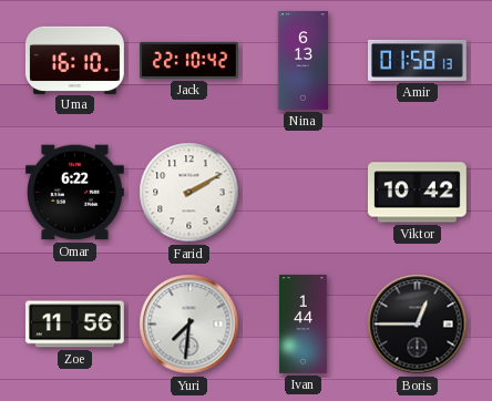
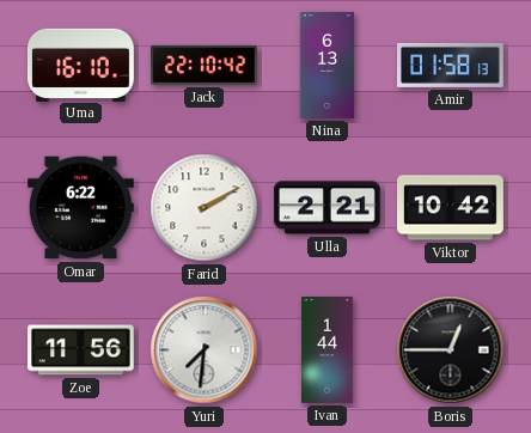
Ulla: none -> 2:21
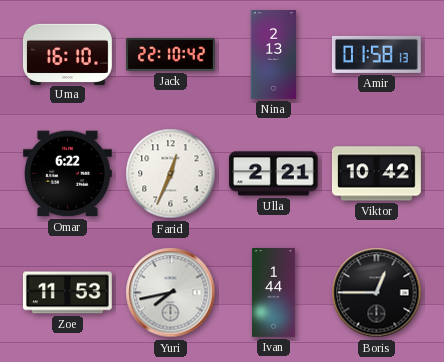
Nina: 6:13 -> 2:13
Farid: 2:10 -> 12:34
Zoe: 11:56 -> 11:53
Yuri: 7:31 -> 7:43
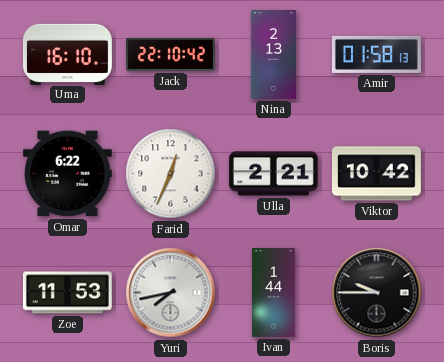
Boris: 12:45 -> 9:45
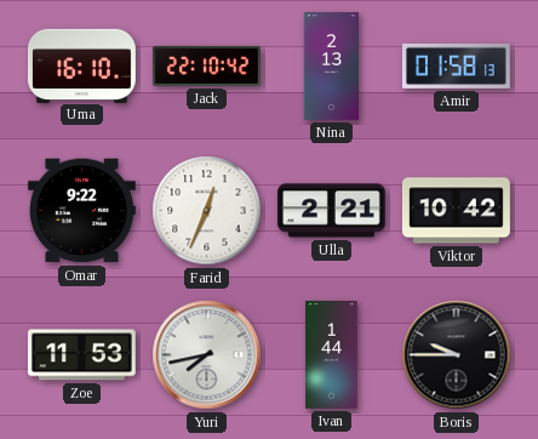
Omar: 6:22 -> 9:22
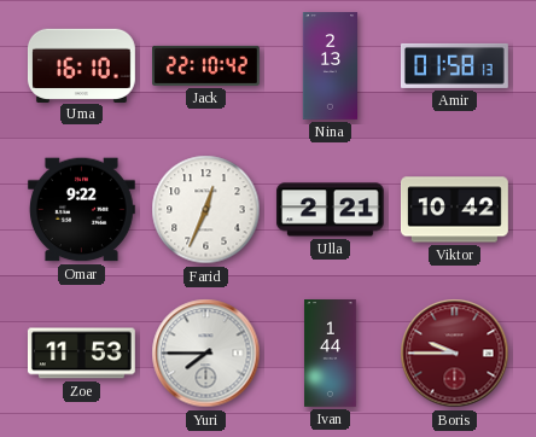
Yuri: 7:43 -> 7:45
Boris dial: black -> burgundy
